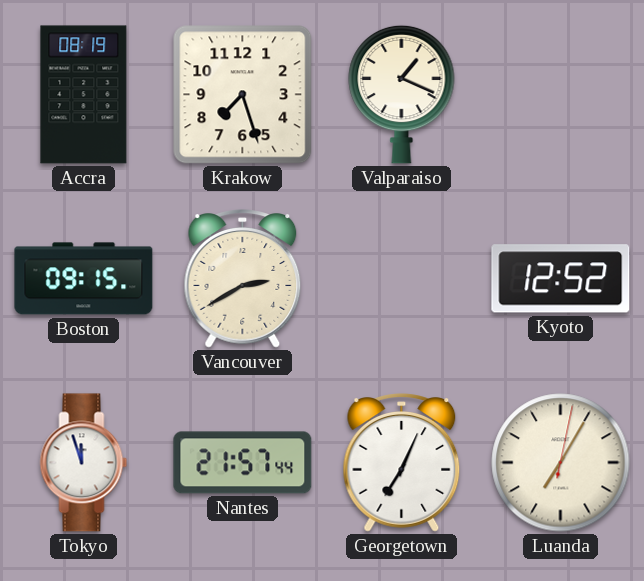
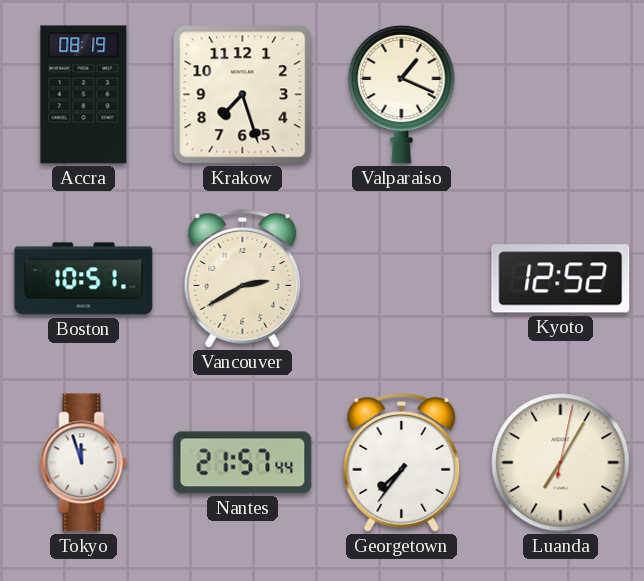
Boston: 09:15 -> 10:51
Georgetown: 7:04 -> 7:36
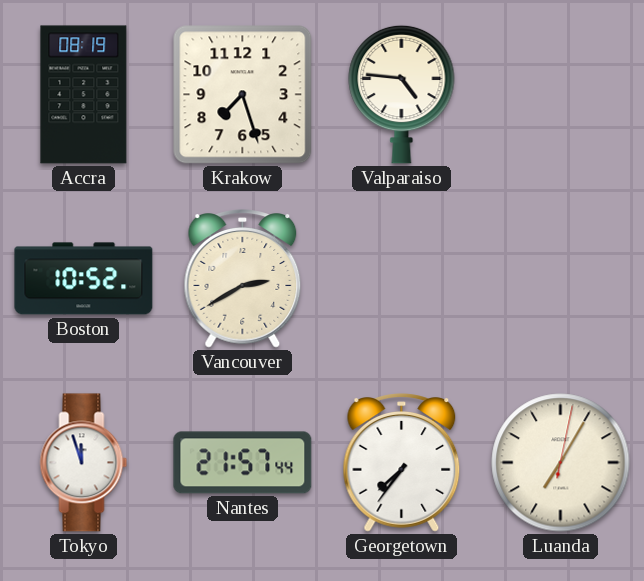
Valparaiso: 1:19 -> 4:46
Boston: 10:51 -> 10:52
Kyoto: 12:52 -> none
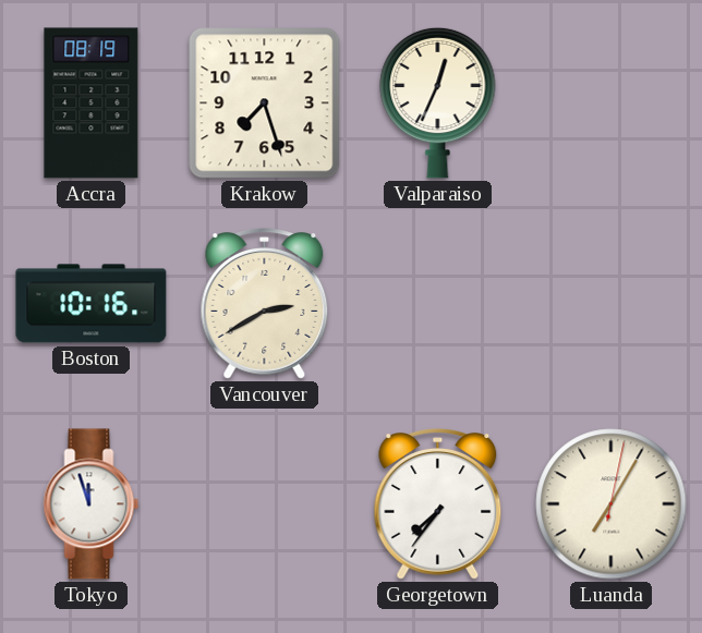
Valparaiso: 4:46 -> 12:34
Boston: 10:52 -> 10:16
Nantes: 21:57 -> none
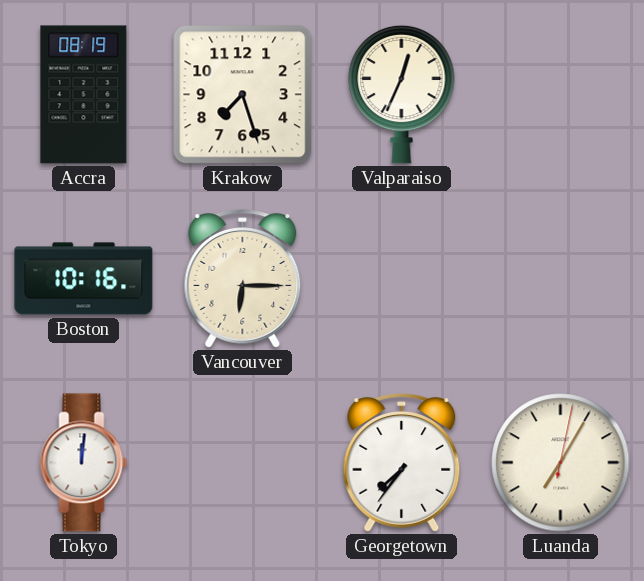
Vancouver: 2:40 -> 6:15
Tokyo: 11:57 -> 12:01
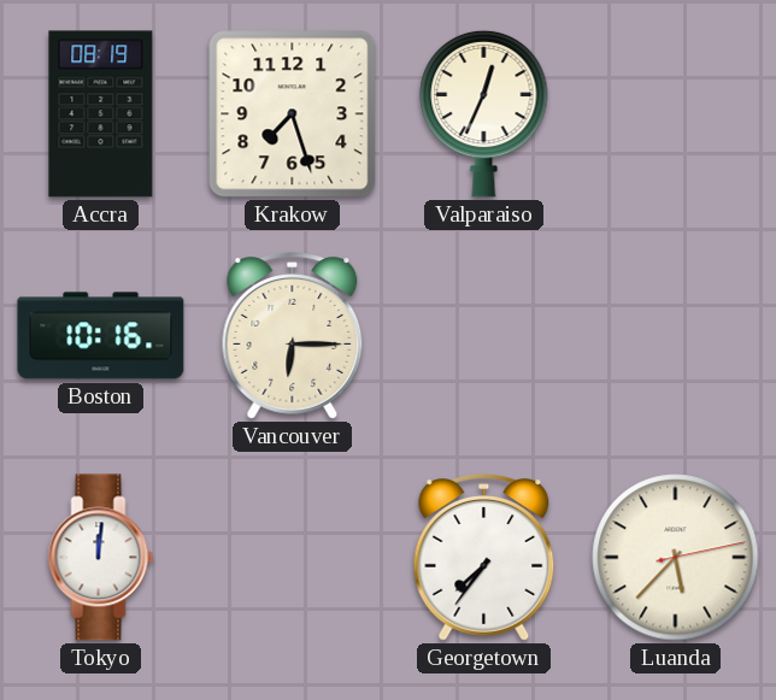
Luanda: 7:05 -> 5:37
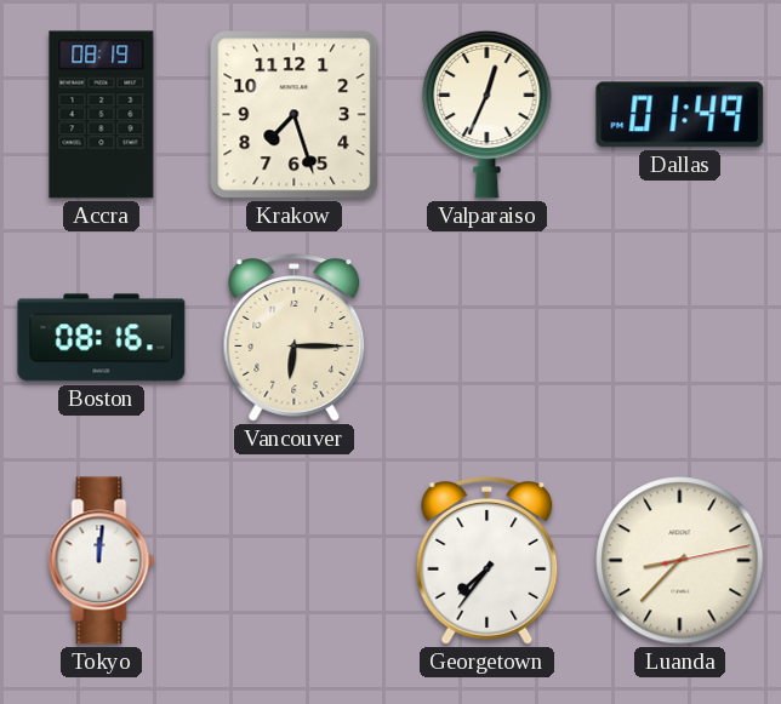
Dallas: none -> 01:49
Boston: 10:16 -> 08:16
Luanda: 5:37 -> 8:37
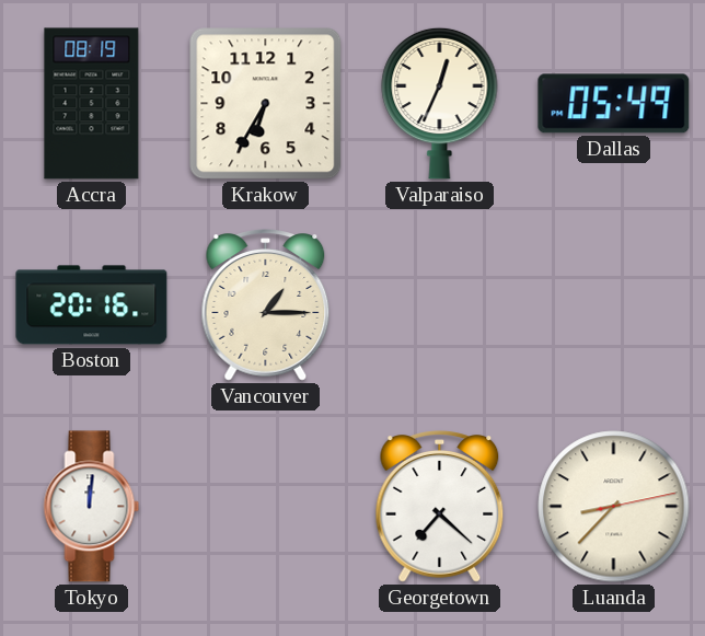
Krakow: 7:27 -> 6:35
Dallas: 01:49 -> 05:49
Boston: 08:16 -> 20:16
Vancouver: 6:15 -> 1:15
Georgetown: 7:36 -> 7:22
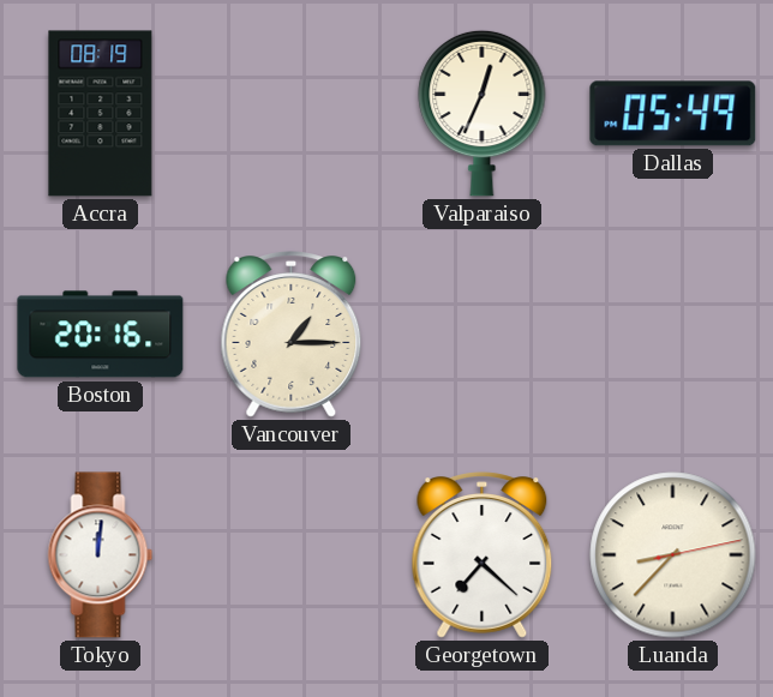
Krakow: 6:35 -> none
